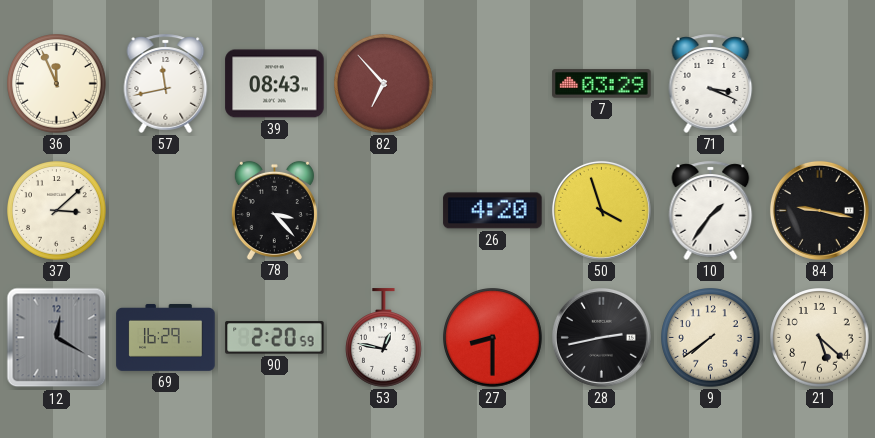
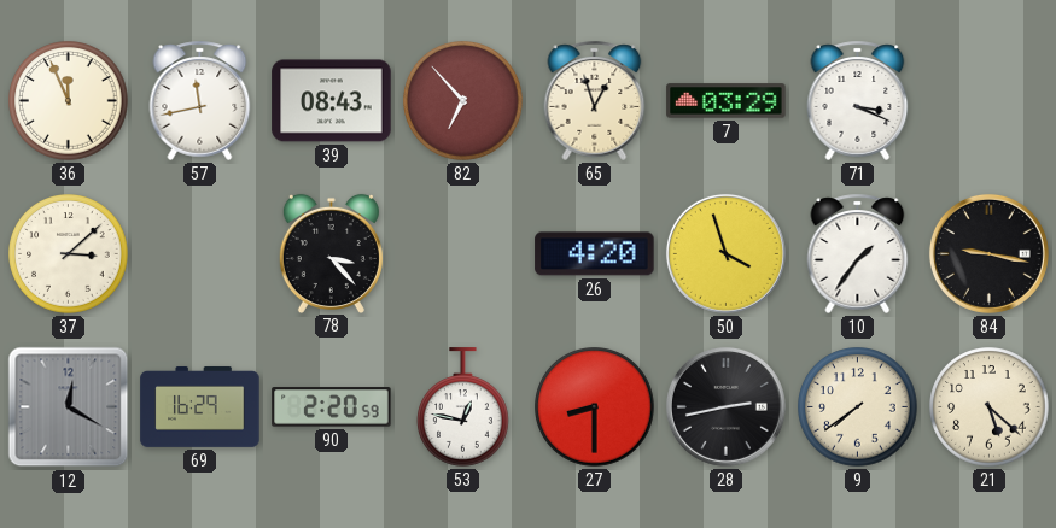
65: none -> 12:57
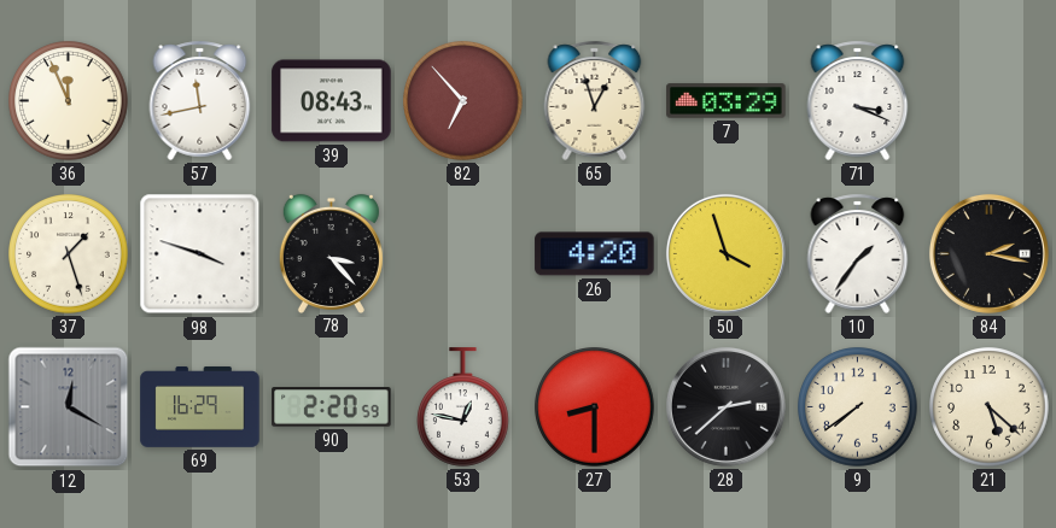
37: 3:08 -> 1:27
98: none -> 3:48
84: 9:17 -> 2:17
28: 2:43 -> 2:38
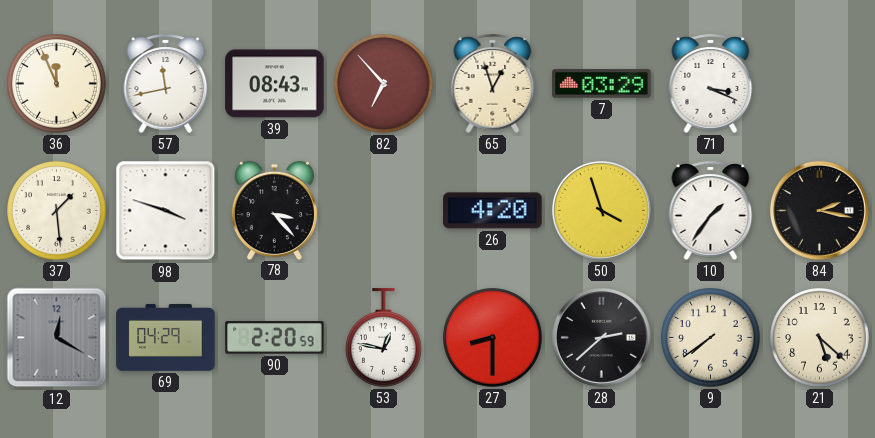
37: 1:27 -> 1:29
69: 16:29 -> 04:29
